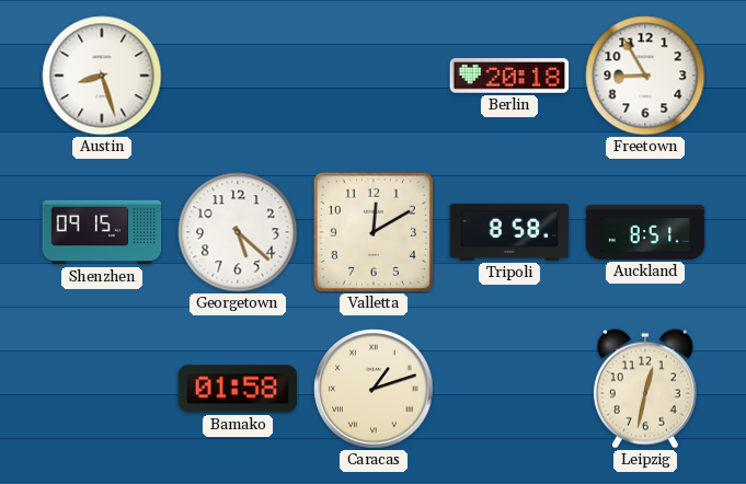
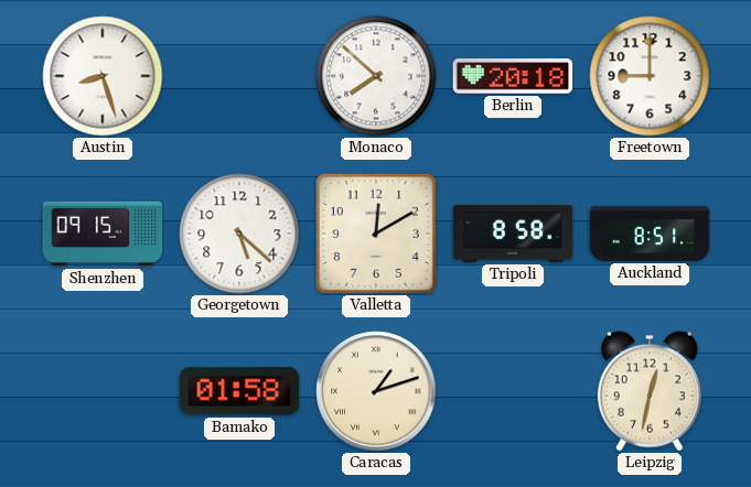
Monaco: none -> 7:52
Freetown: 8:55 -> 9:00
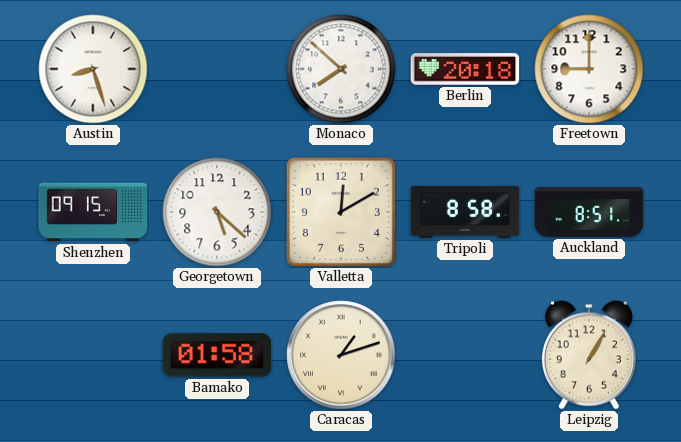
Leipzig: 12:32 -> 1:05
